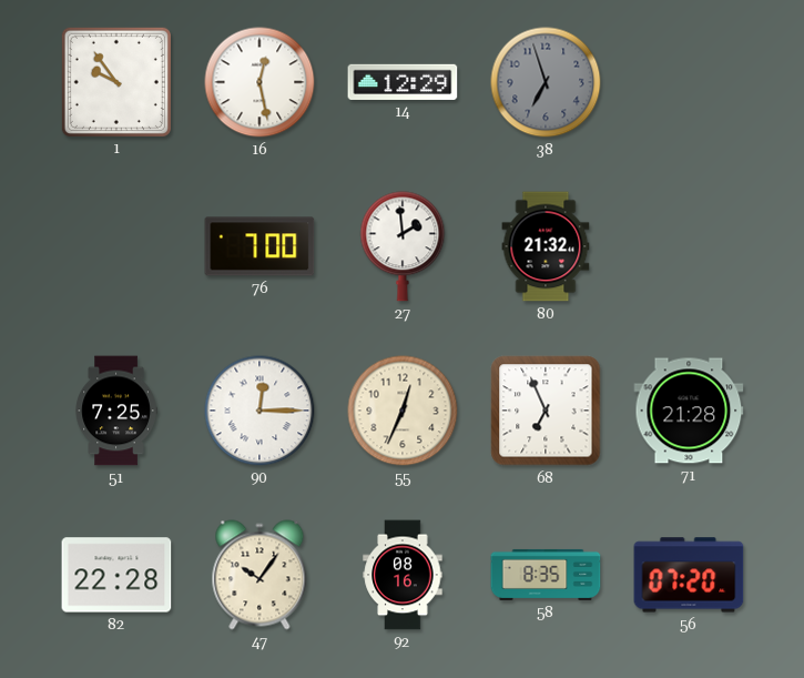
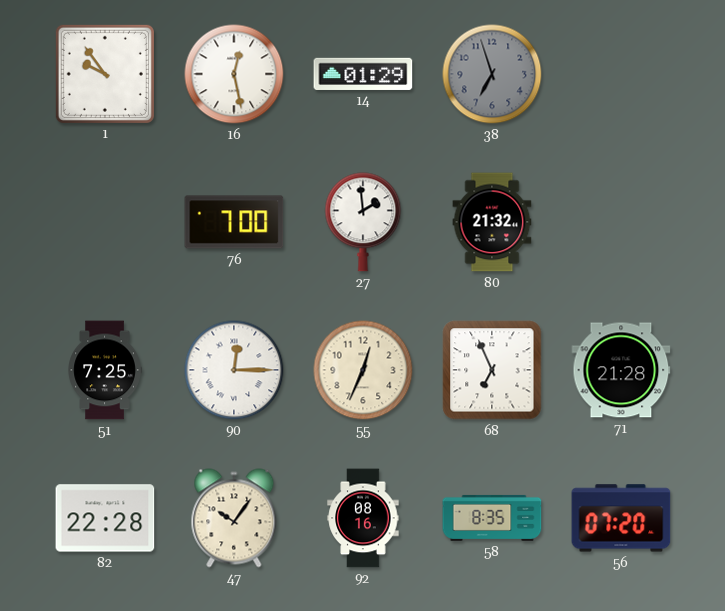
14: 12:29 -> 01:29
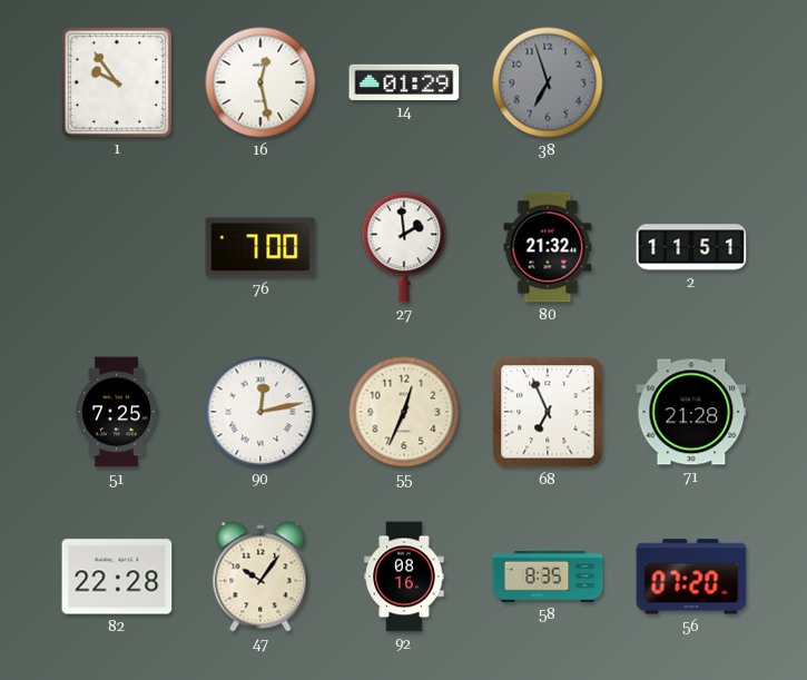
2: none -> 11:51
90: 12:15 -> 12:13
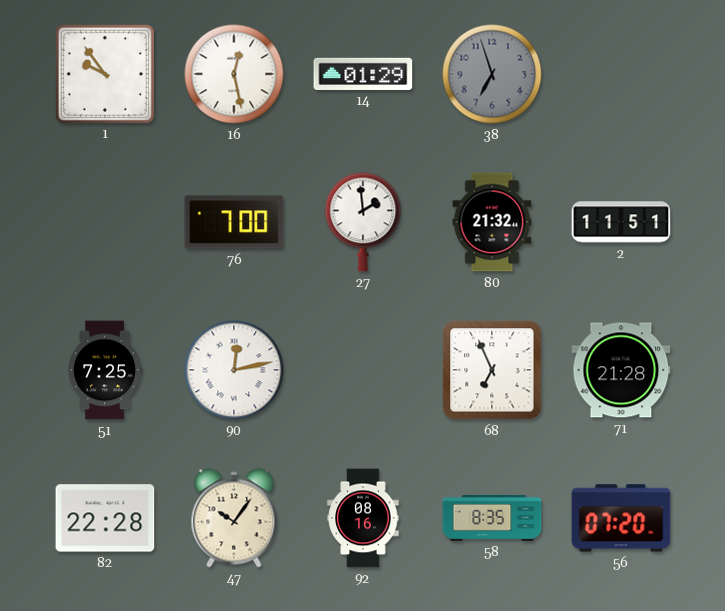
55: 12:34 -> none
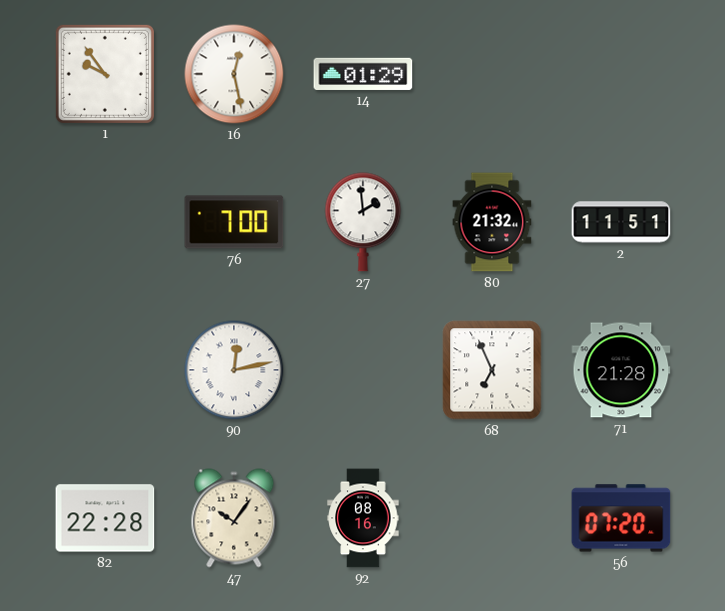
38: 6:57 -> none
51: 7:25 -> none
58: 8:35 -> none
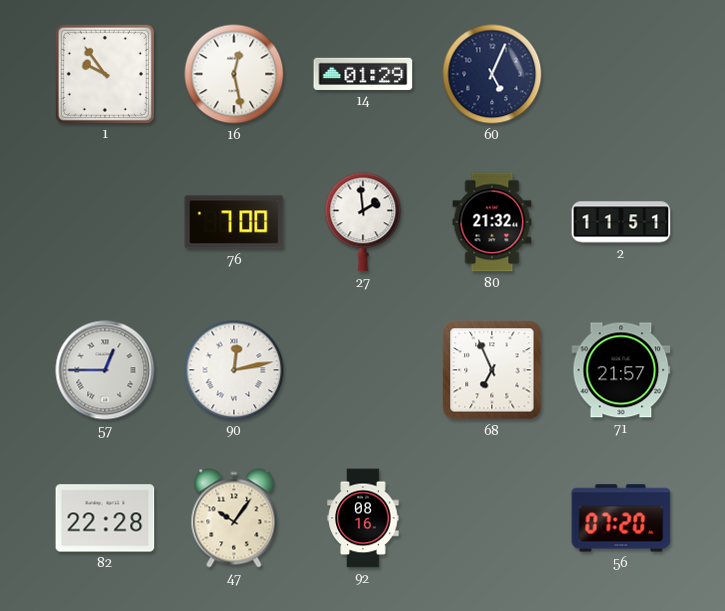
60: none -> 5:04
57: none -> 12:45
71: 21:28 -> 21:57
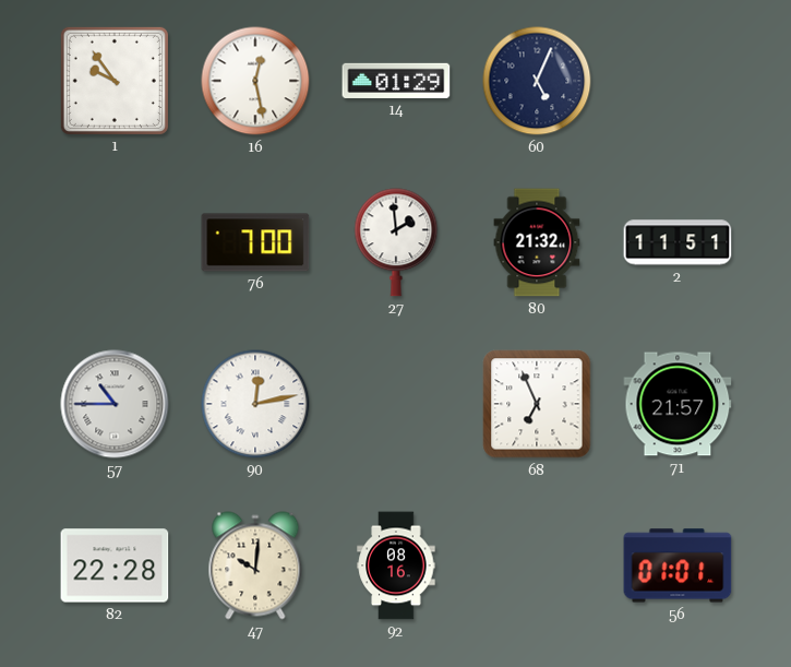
57: 12:45 -> 10:45
47: 10:06 -> 10:01
56: 07:20 -> 01:01
